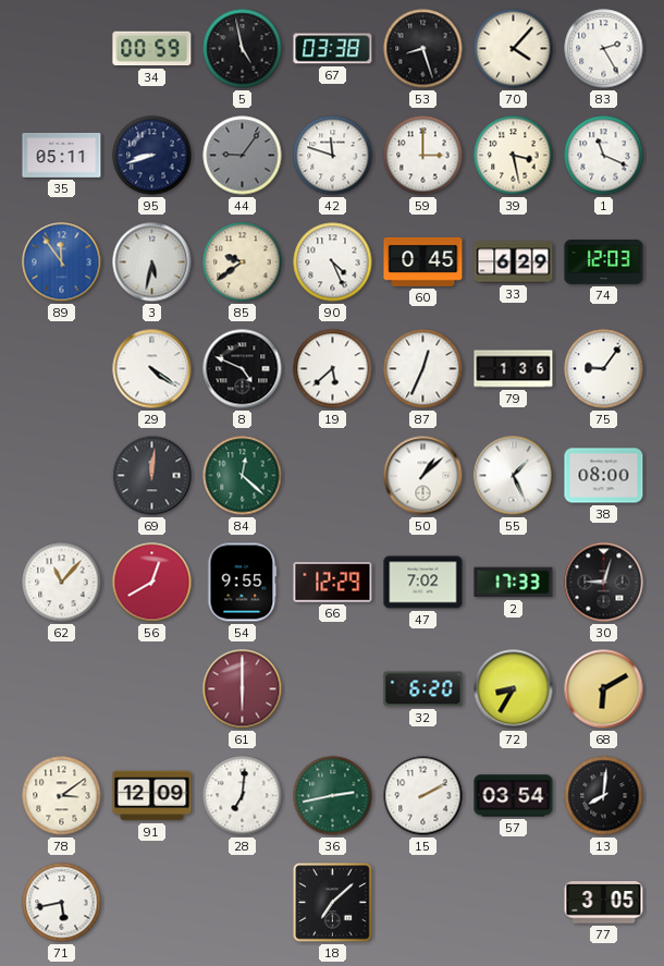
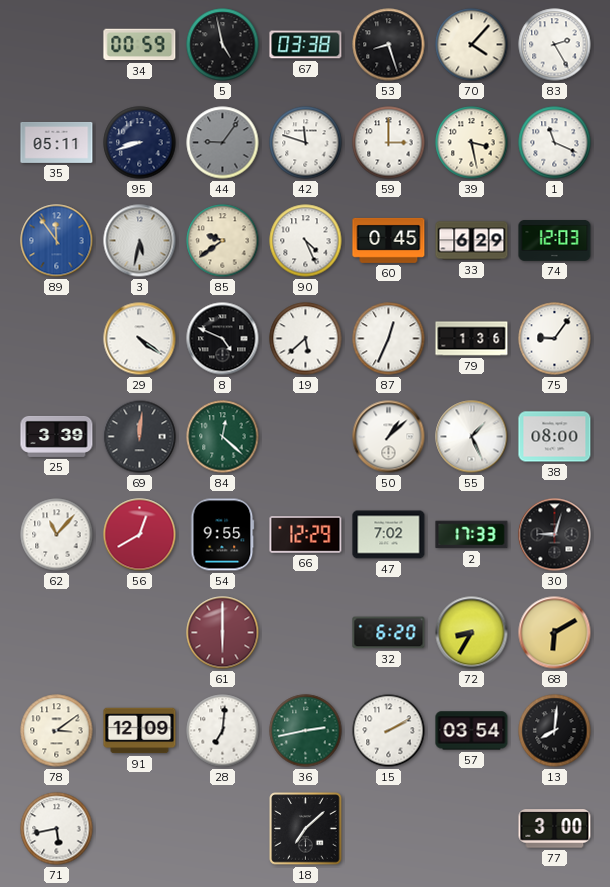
25: none -> 3:39
77: 3:05 -> 3:00
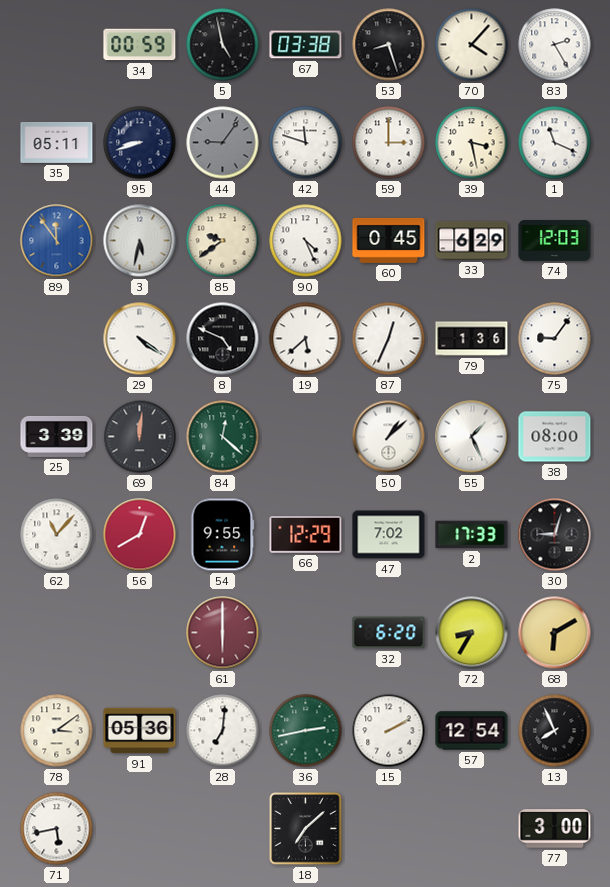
91: 12:09 -> 05:36
57: 03:54 -> 12:54
13: 8:01 -> 7:56
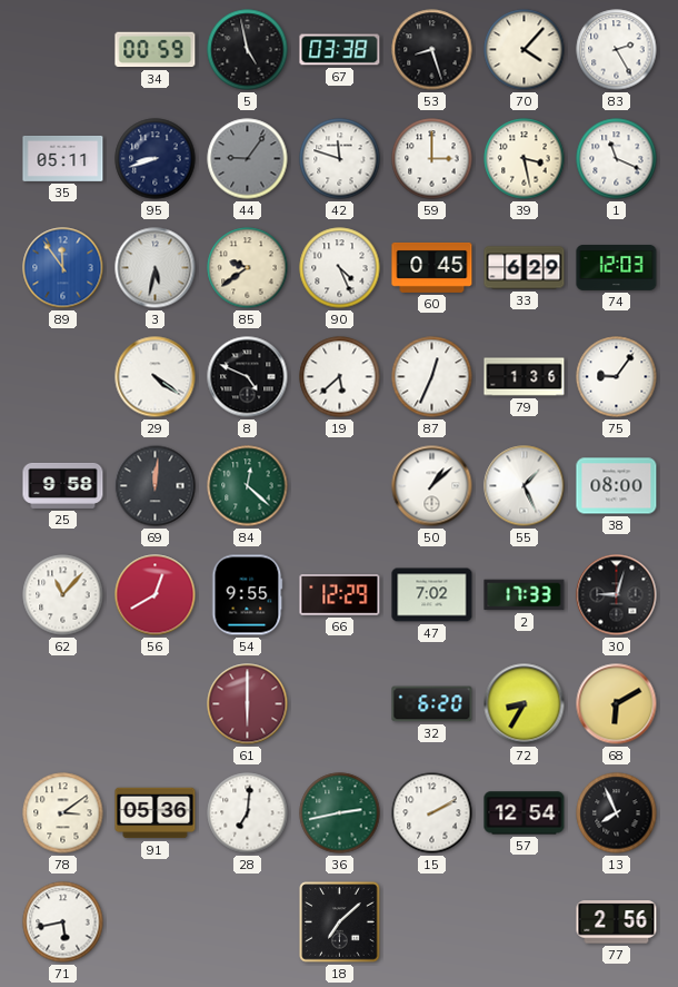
25: 3:39 -> 9:58
77: 3:00 -> 2:56
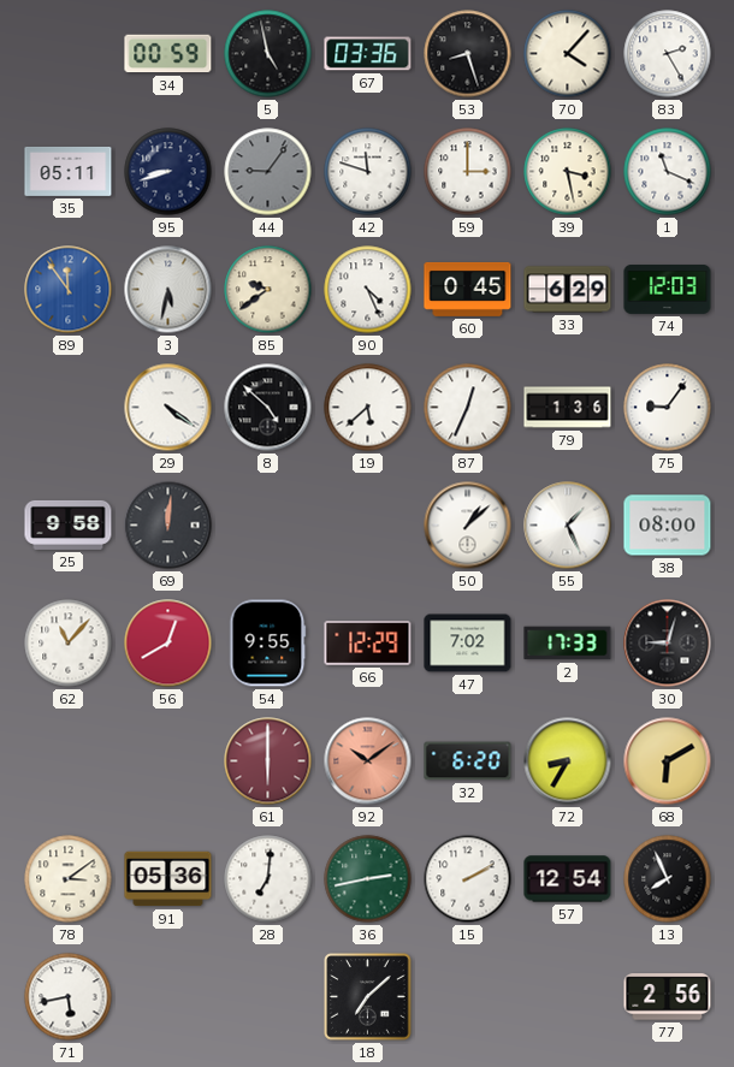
67: 03:38 -> 03:36
8: 4:49 -> 4:52
84: 12:22 -> none
92: none -> 10:09
